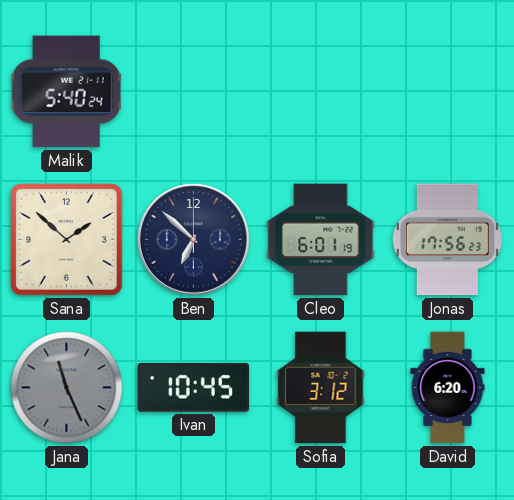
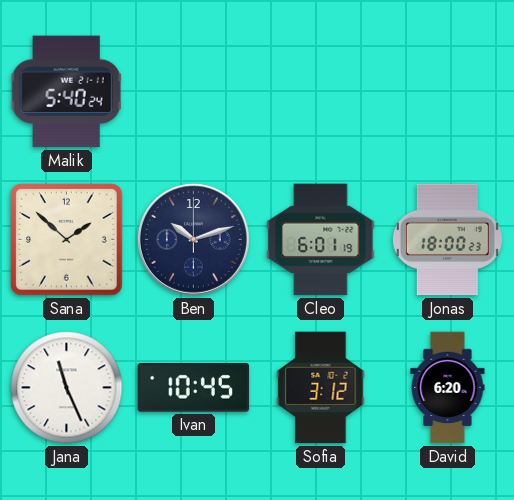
Ben: 6:52 -> 10:12
Jonas: 17:56 -> 18:00
Jana dial: grey -> white
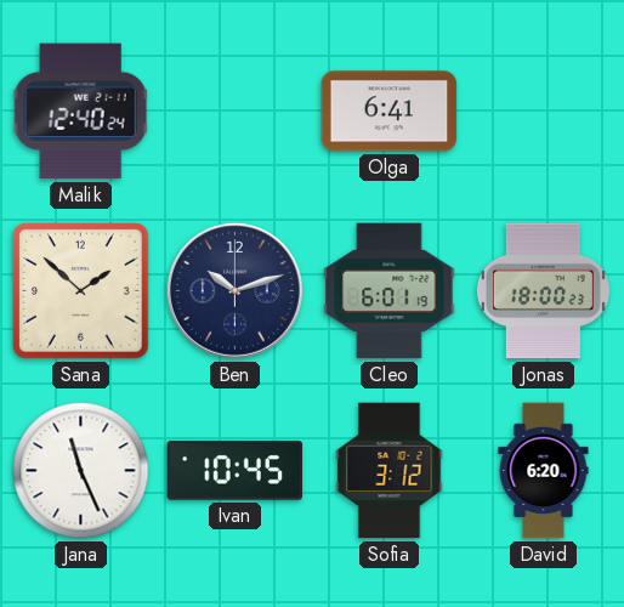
Malik: 5:40 -> 12:40
Olga: none -> 6:41
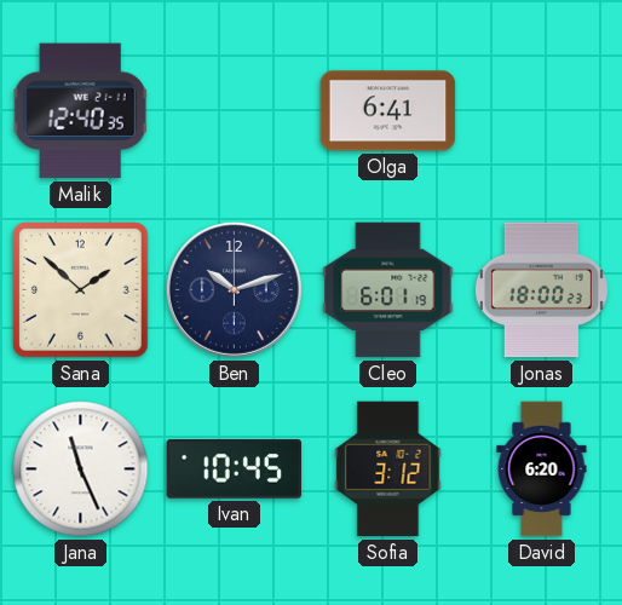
Malik: 12:40:24 -> 12:40:35
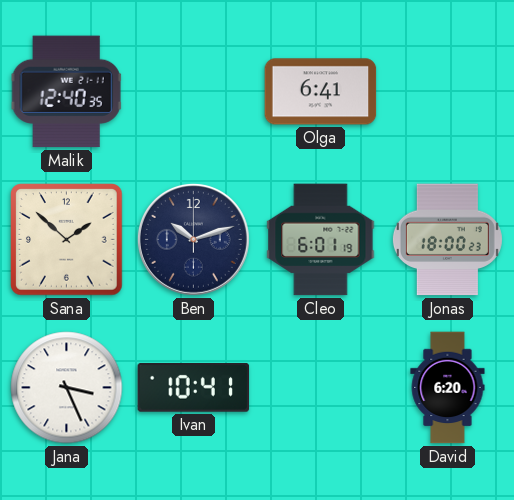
Jana: 11:26 -> 3:26
Ivan: 10:45 -> 10:41
Sofia: 3:12 -> none
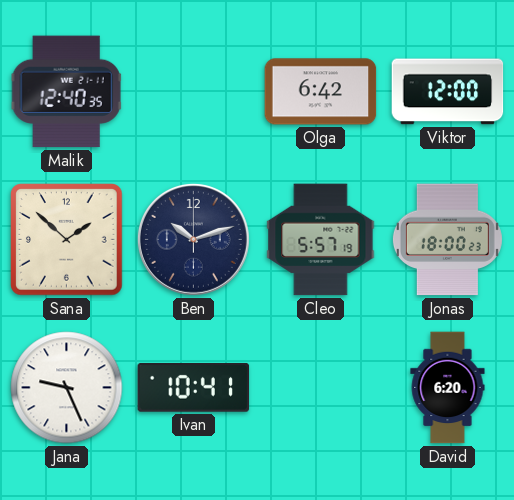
Olga: 6:41 -> 6:42
Viktor: none -> 12:00
Cleo: 6:01 -> 5:57
Jana: 3:26 -> 9:26
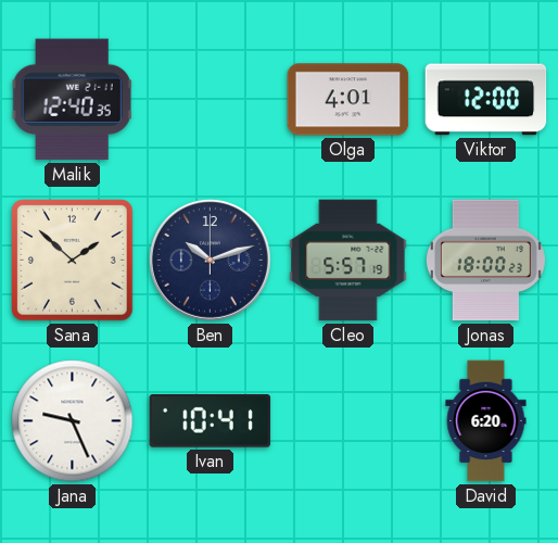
Olga: 6:42 -> 4:01
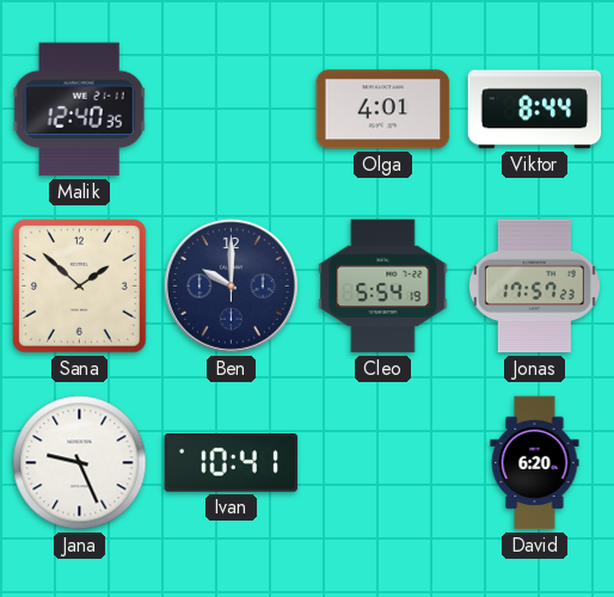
Viktor: 12:00 -> 8:44
Ben: 10:12 -> 10:00
Cleo: 5:57 -> 5:54
Jonas: 18:00 -> 17:57
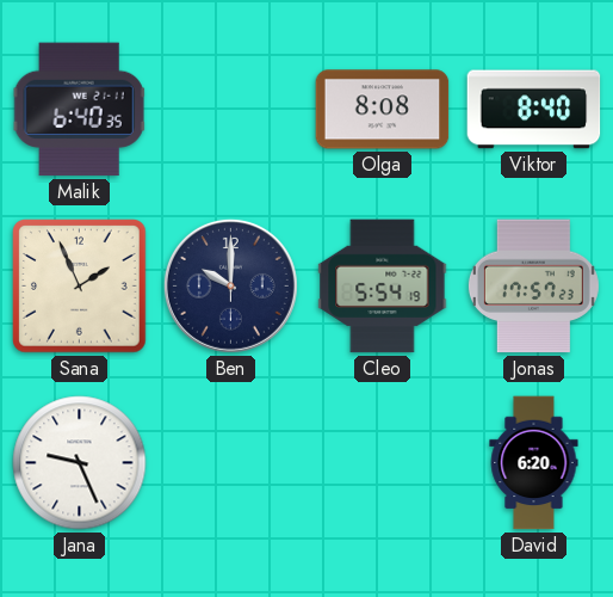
Malik: 12:40 -> 6:40
Olga: 4:01 -> 8:08
Viktor: 8:44 -> 8:40
Sana: 1:52 -> 1:56
Ivan: 10:41 -> none
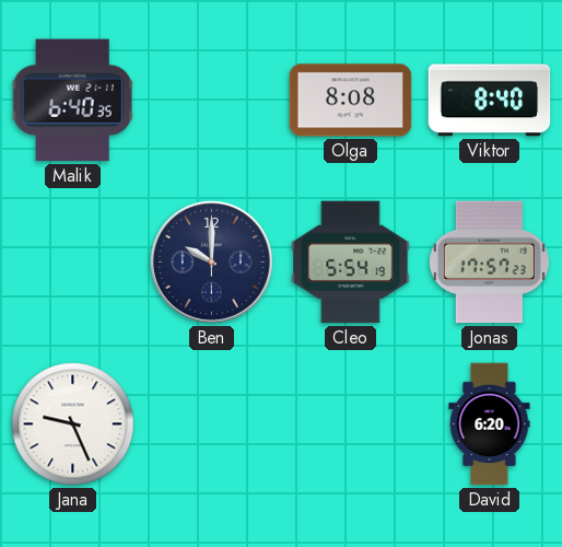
Sana: 1:56 -> none
